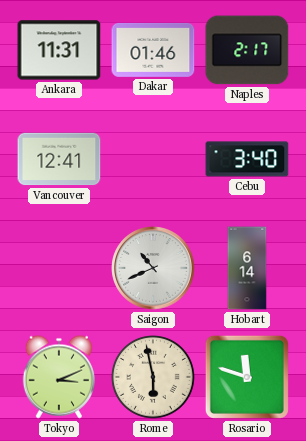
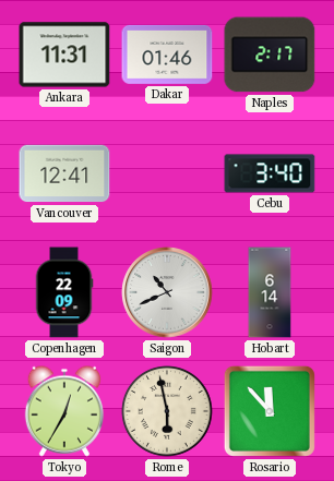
Copenhagen: none -> 22:09
Tokyo: 3:11 -> 12:35
Rosario: 11:48 -> 11:53
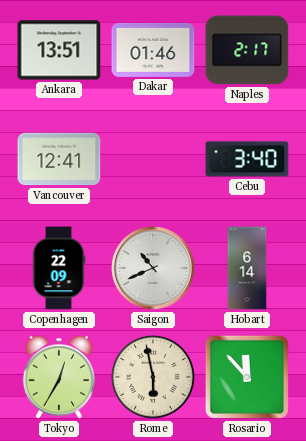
Ankara: 11:31 -> 13:51
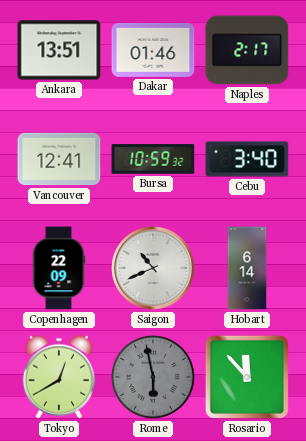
Bursa: none -> 10:59
Tokyo: 12:35 -> 12:40
Rome dial: cream -> grey
